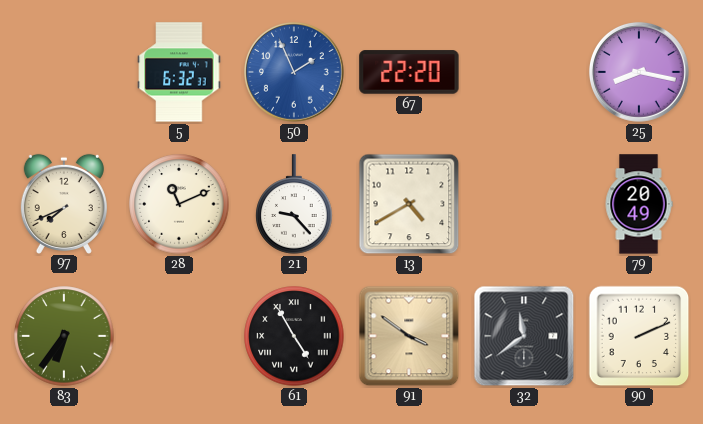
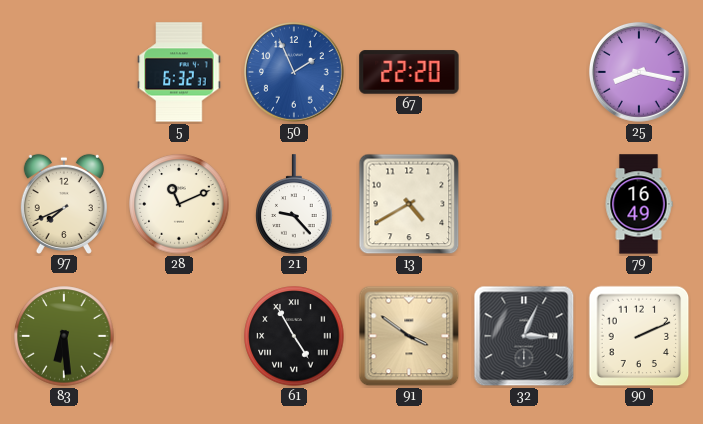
79: 20:49 -> 16:49
83: 6:36 -> 6:29
32: 11:39 -> 3:04
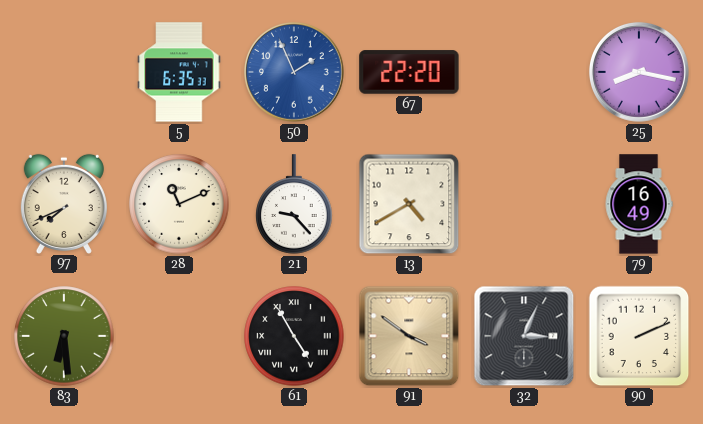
5: 6:32 -> 6:35
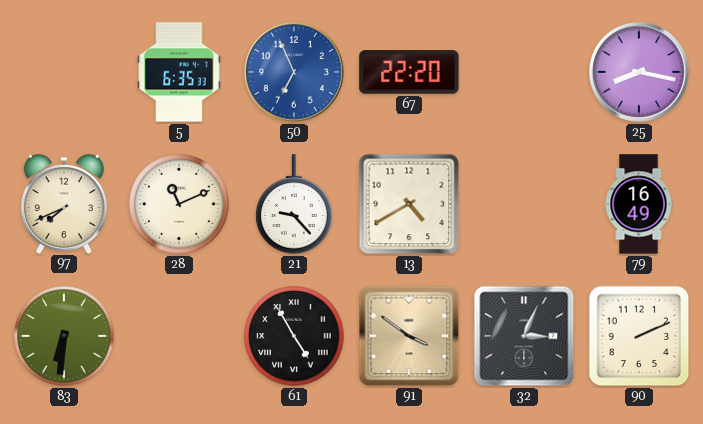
50: 1:56 -> 6:56
83: 6:29 -> 6:31
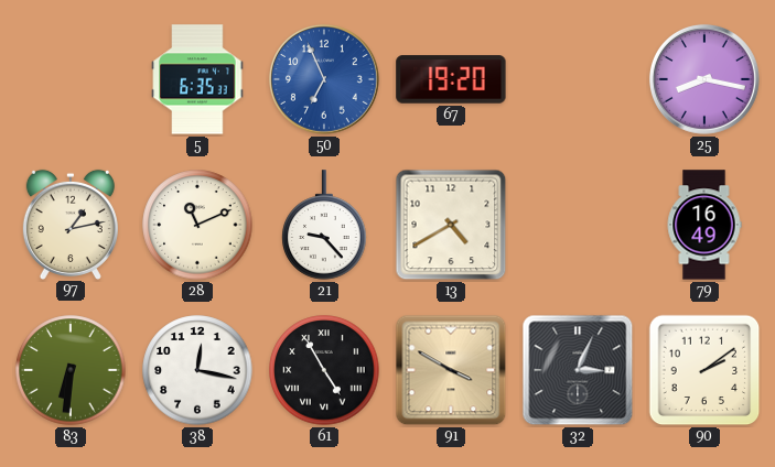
67: 22:20 -> 19:20
97: 7:41 -> 1:13
38: none -> 12:17
91: 3:51 -> 3:50
90: 2:11 -> 2:09
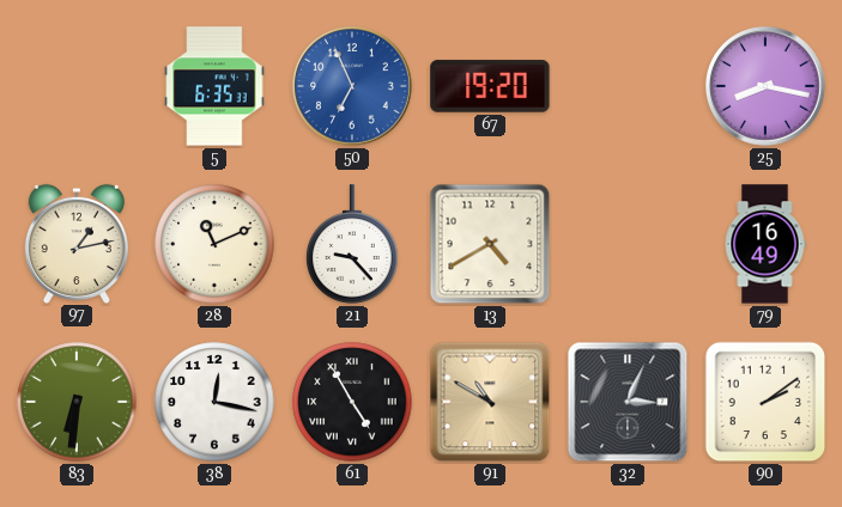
91: 3:50 -> 10:50
